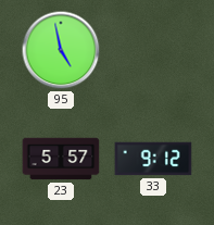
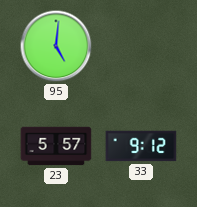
95: 4:58 -> 5:01
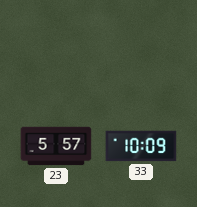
95: 5:01 -> none
33: 9:12 -> 10:09
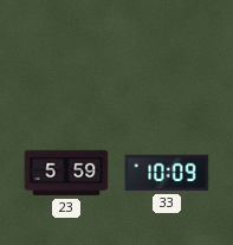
23: 5:57 -> 5:59
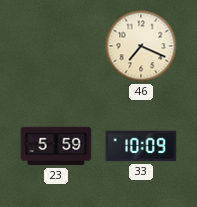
46: none -> 7:19
